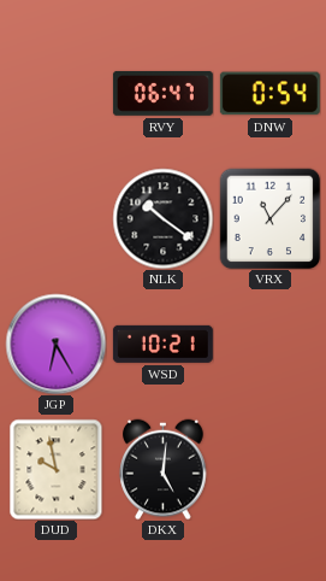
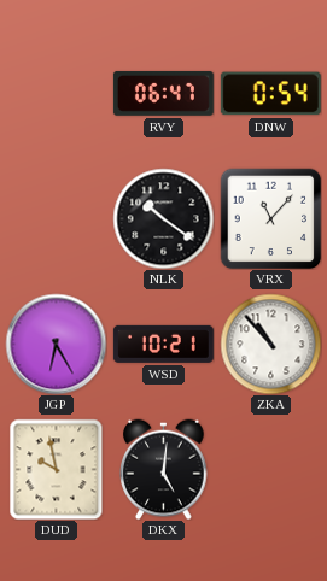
ZKA: none -> 10:53
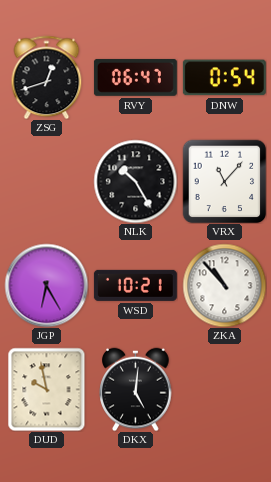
ZSG: none -> 12:42
NLK: 10:21 -> 10:25
